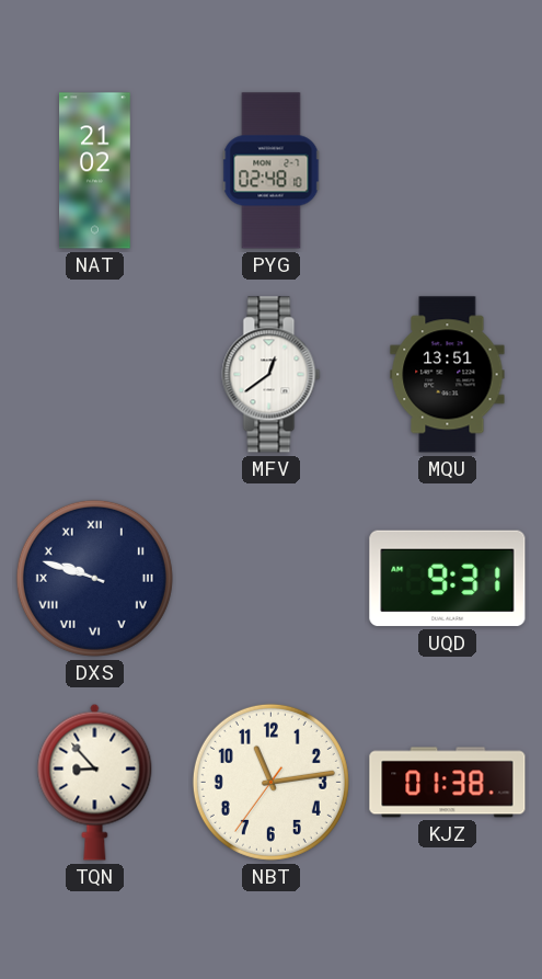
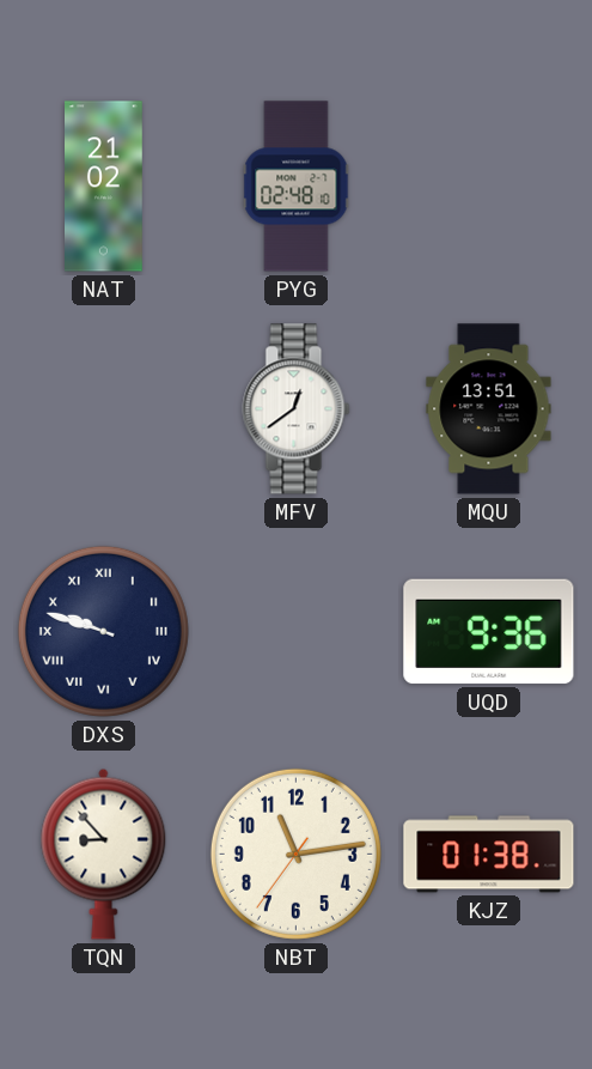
UQD: 9:31 -> 9:36
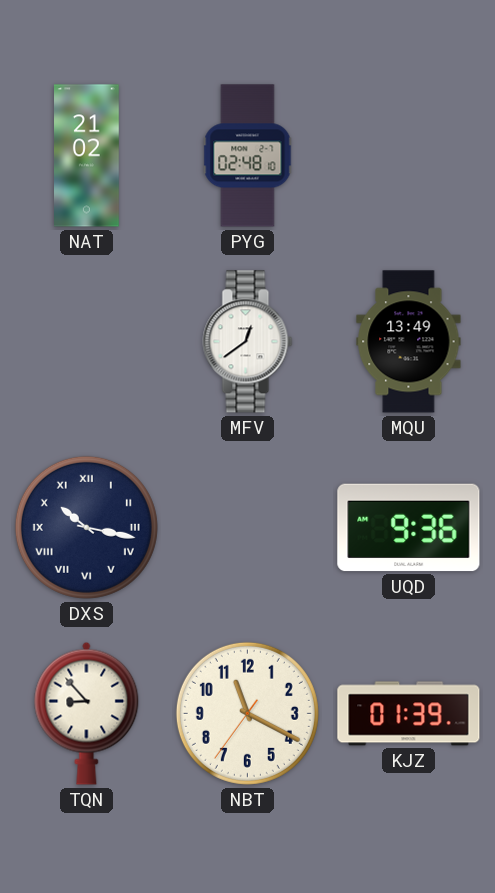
MQU: 13:51 -> 13:49
DXS: 9:48 -> 10:17
NBT: 11:13 -> 11:19
KJZ: 01:38 -> 01:39
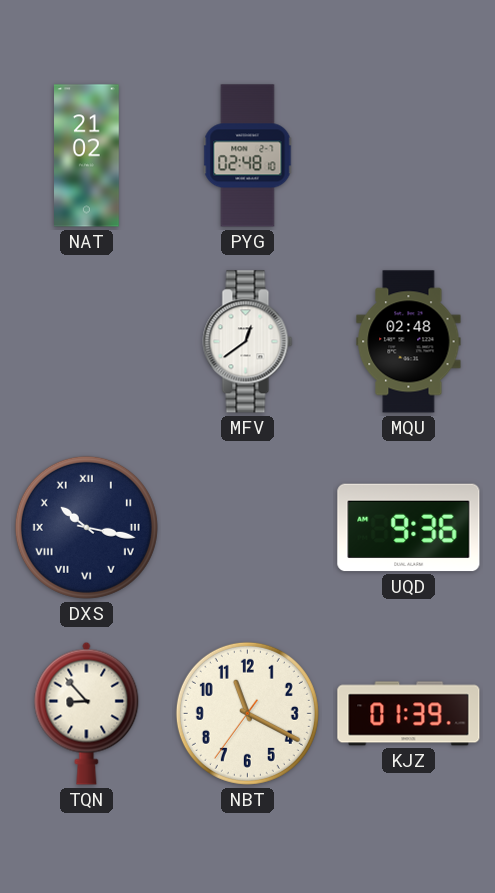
MQU: 13:49 -> 02:48
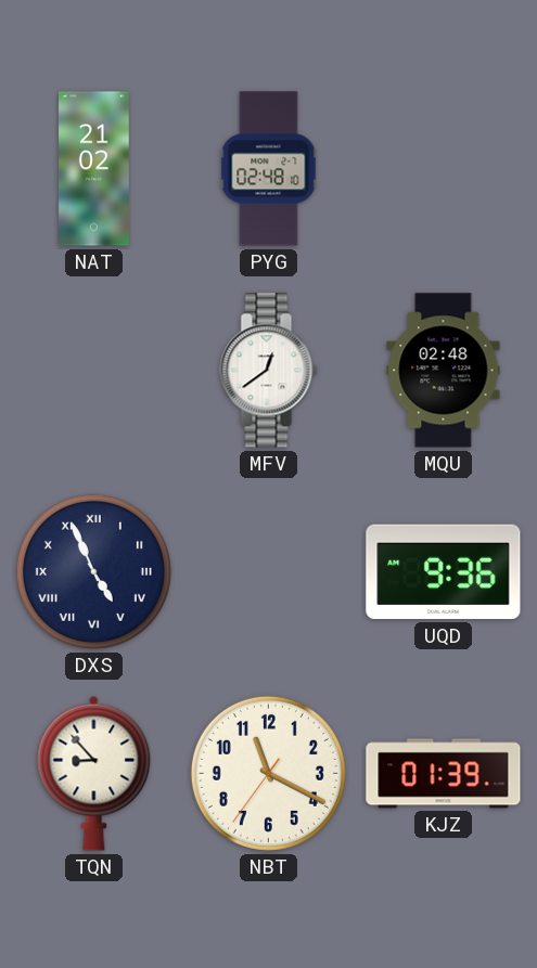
DXS: 10:17 -> 4:56
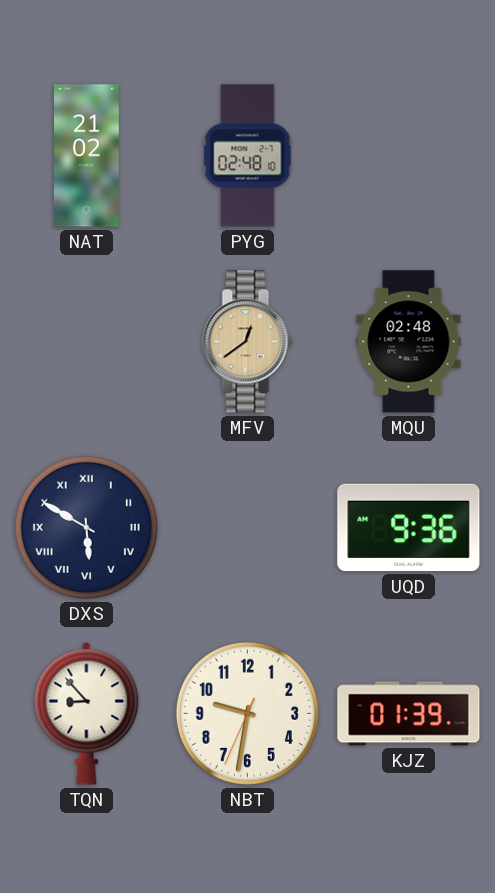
MFV dial: white -> champagne
DXS: 4:56 -> 5:50
NBT: 11:19 -> 9:31
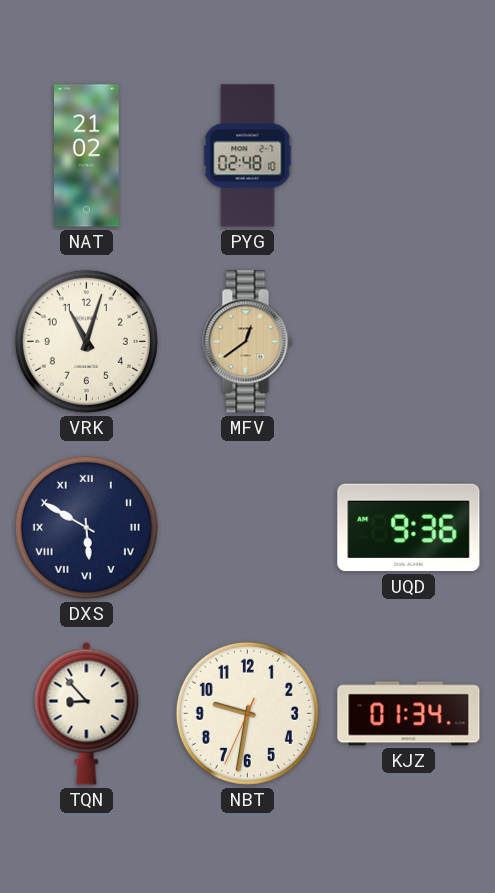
VRK: none -> 11:03
MQU: 02:48 -> none
KJZ: 01:39 -> 01:34
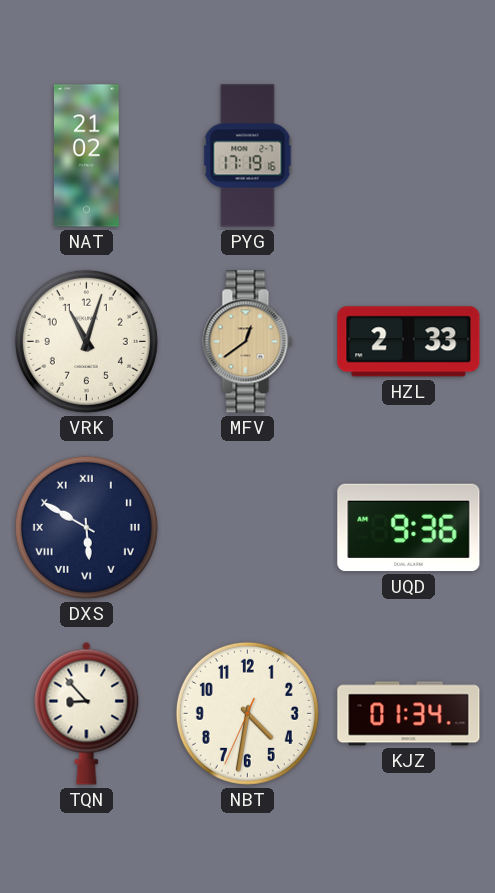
PYG: 02:48 -> 17:19
HZL: none -> 2:33
NBT: 9:31 -> 4:31
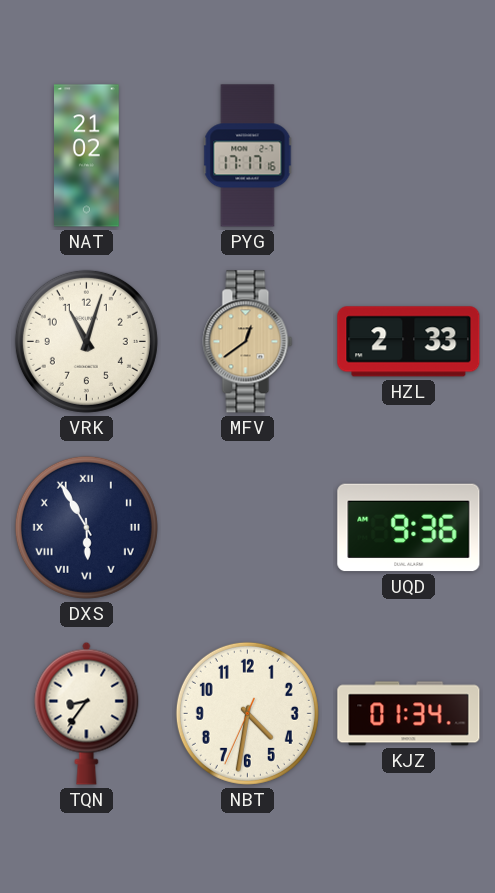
PYG: 17:19 -> 17:17
DXS: 5:50 -> 5:55
TQN: 8:53 -> 8:36
